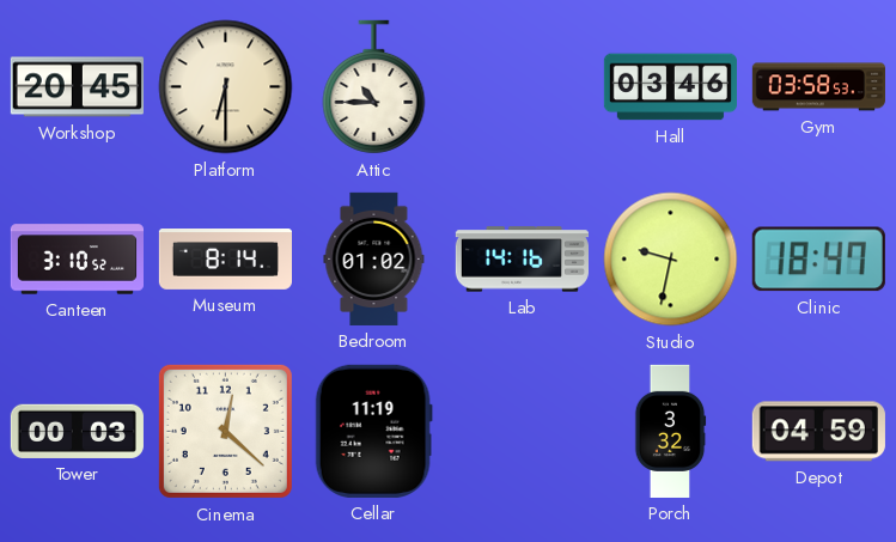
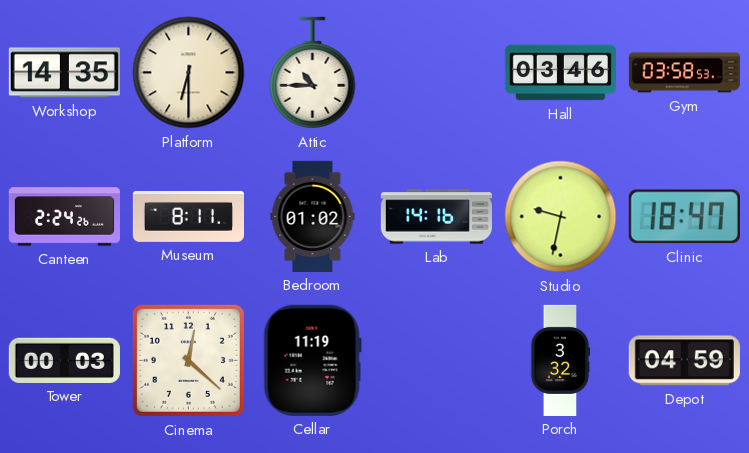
Workshop: 20:45 -> 14:35
Canteen: 3:10 -> 2:24
Museum: 8:14 -> 8:11
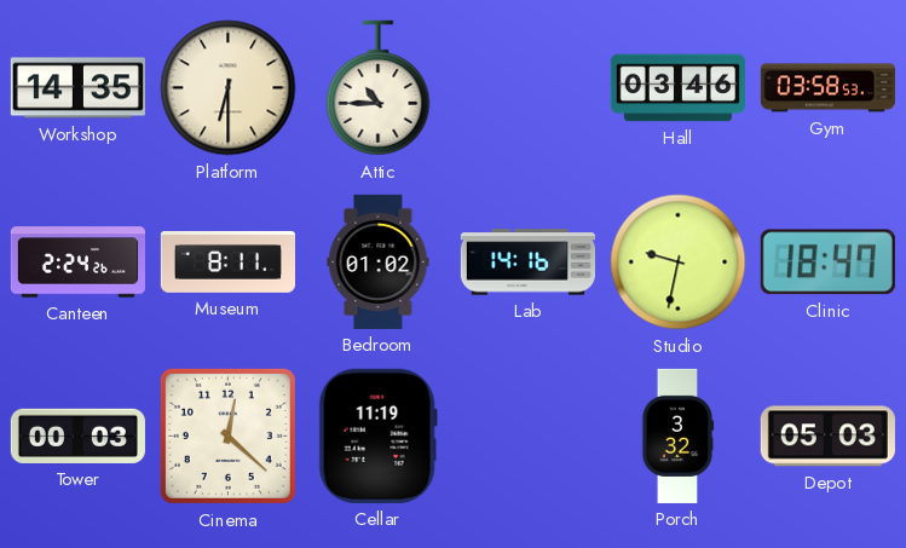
Depot: 04:59 -> 05:03
